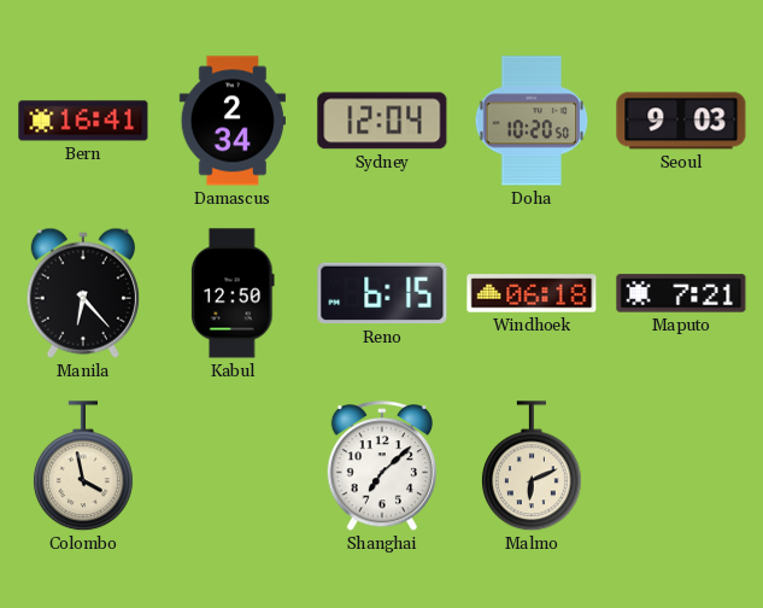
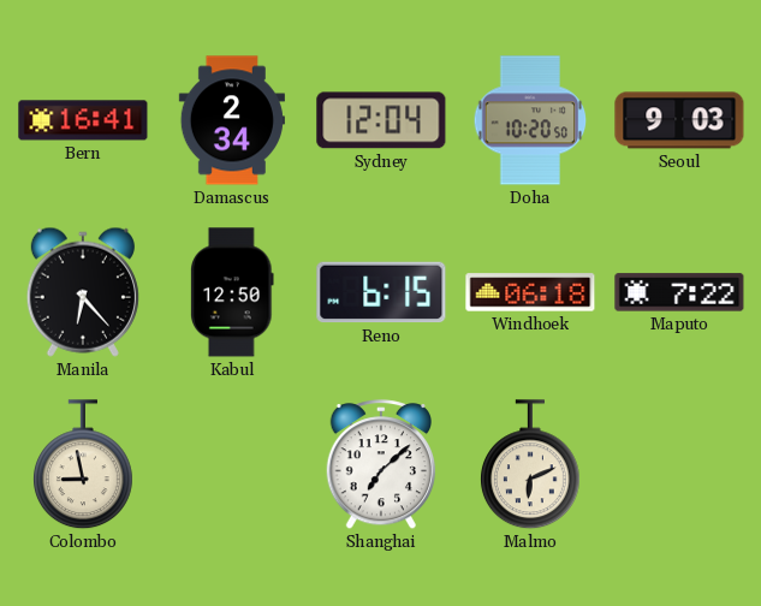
Maputo: 7:21 -> 7:22
Colombo: 3:58 -> 8:58
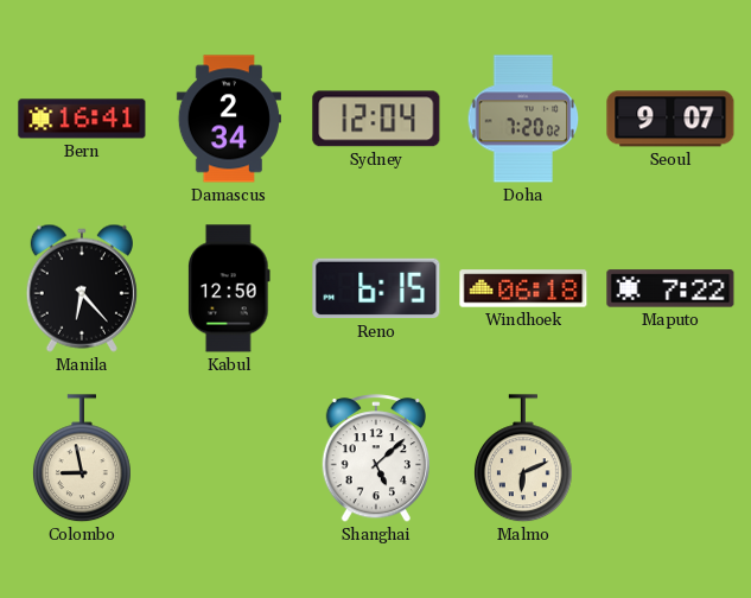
Doha: 10:20 -> 7:20
Seoul: 9:03 -> 9:07
Shanghai: 7:08 -> 5:08
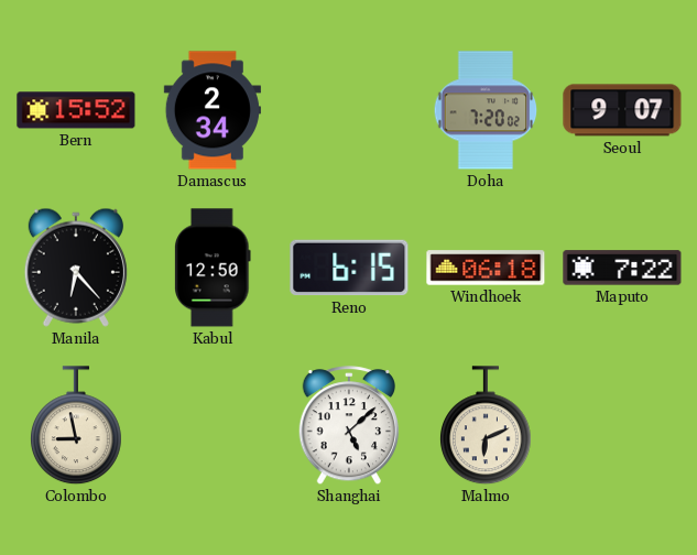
Bern: 16:41 -> 15:52
Sydney: 12:04 -> none
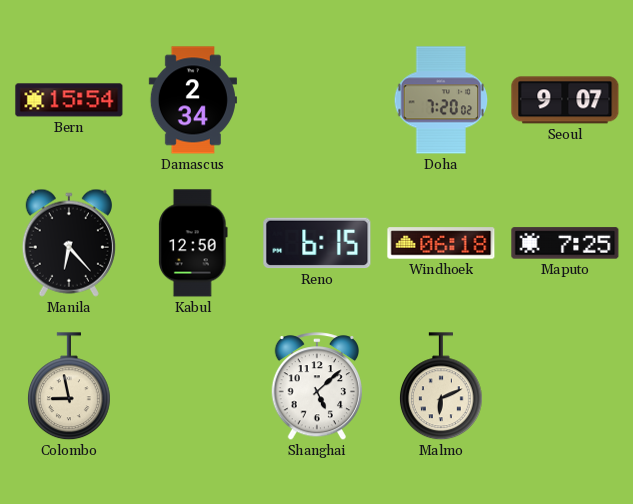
Bern: 15:52 -> 15:54
Maputo: 7:22 -> 7:25
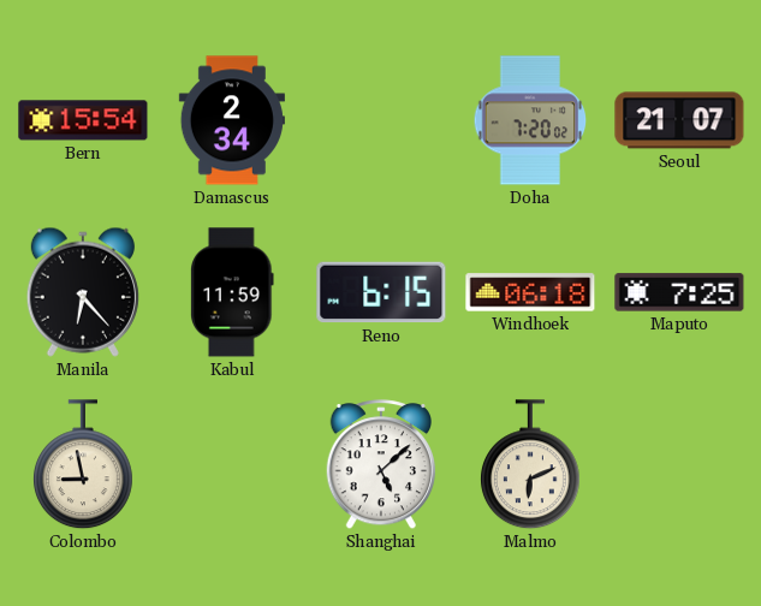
Seoul: 9:07 -> 21:07
Kabul: 12:50 -> 11:59
